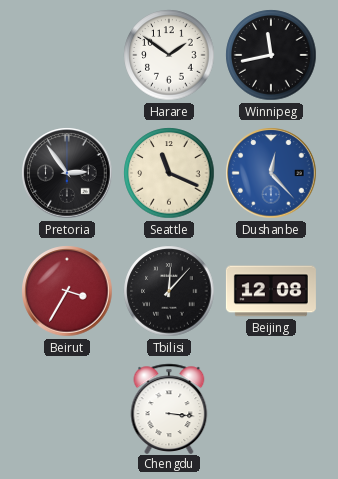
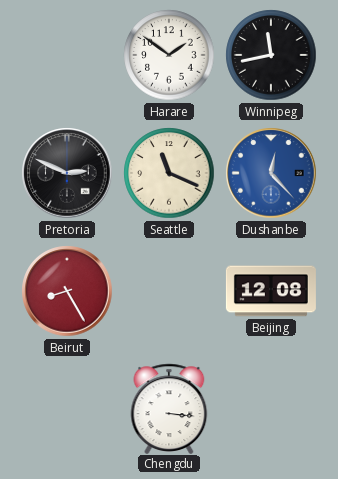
Pretoria: 2:54 -> 2:49
Beirut: 3:35 -> 8:25
Tbilisi: 12:07 -> none
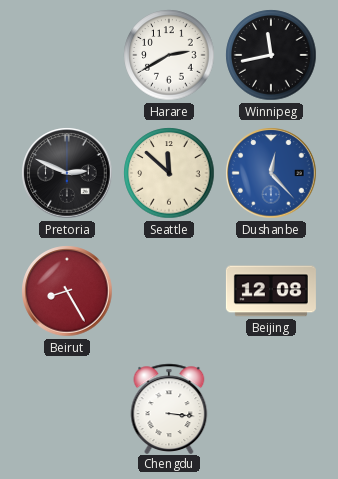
Harare: 1:51 -> 2:40
Seattle: 11:19 -> 11:52
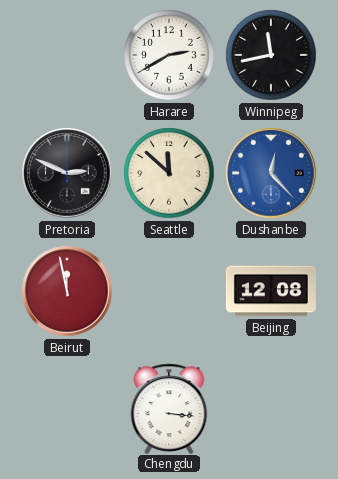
Beirut: 8:25 -> 11:58
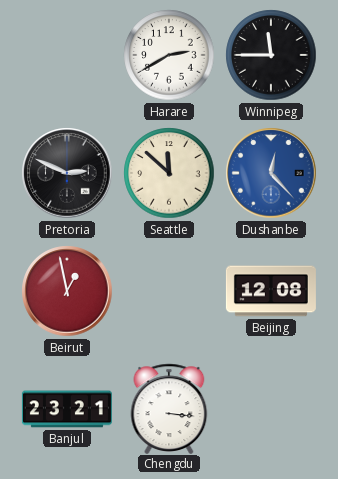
Winnipeg: 11:43 -> 11:45
Beirut: 11:58 -> 12:58
Banjul: none -> 23:21
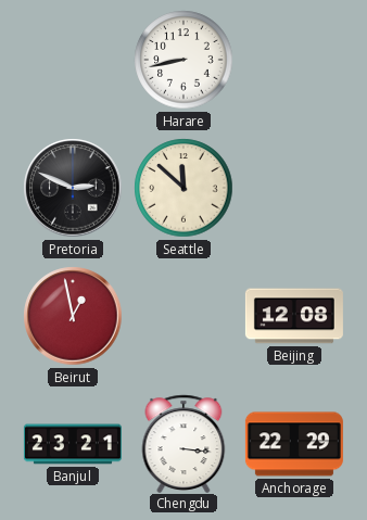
Harare: 2:40 -> 8:43
Winnipeg: 11:45 -> none
Dushanbe: 12:23 -> none
Anchorage: none -> 22:29
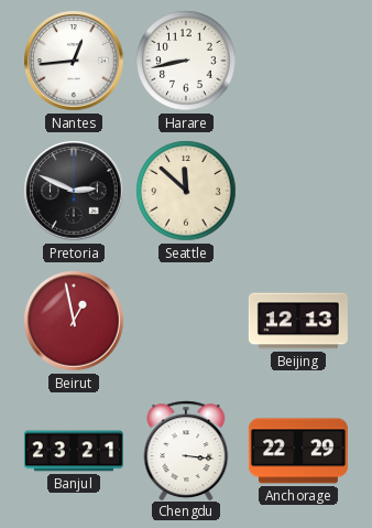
Nantes: none -> 12:44
Beijing: 12:08 -> 12:13
